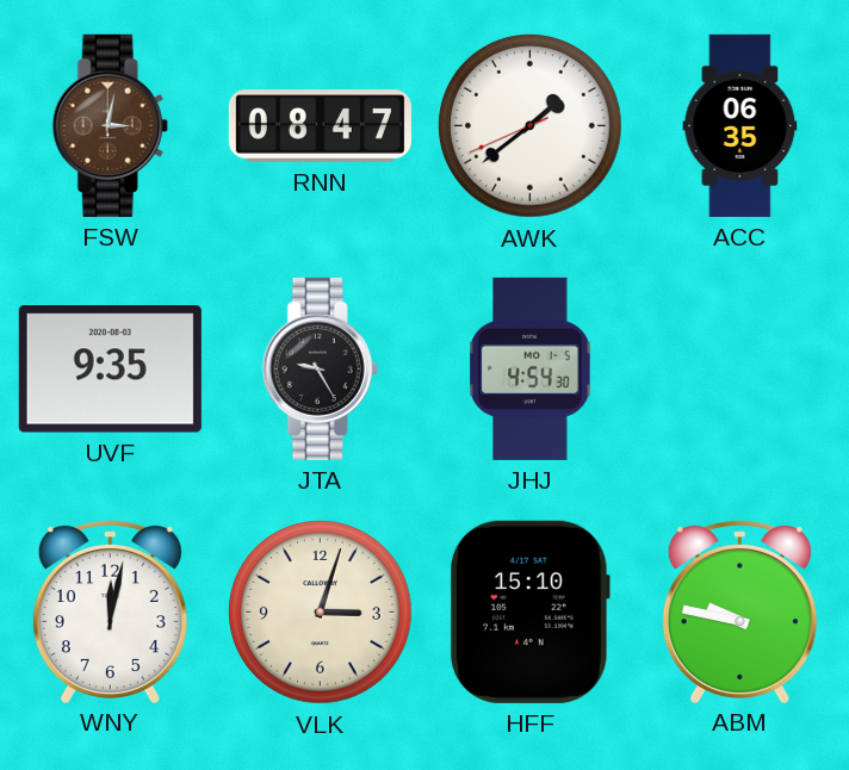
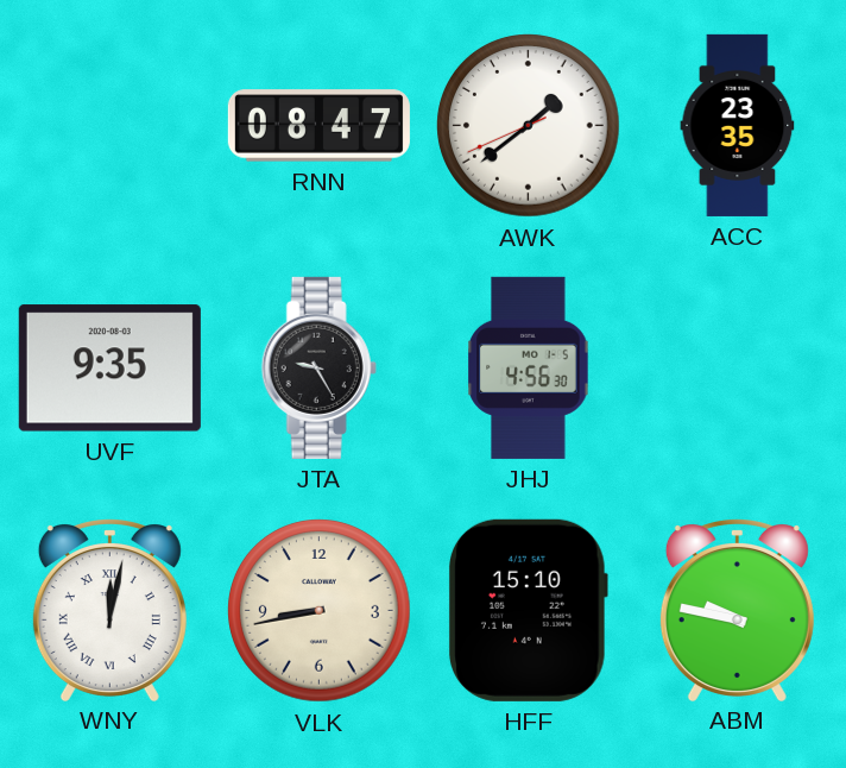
FSW: 3:02 -> none
ACC: 06:35 -> 23:35
JHJ: 4:54 -> 4:56
WNY numerals: Arabic -> Roman
VLK: 3:03 -> 8:43
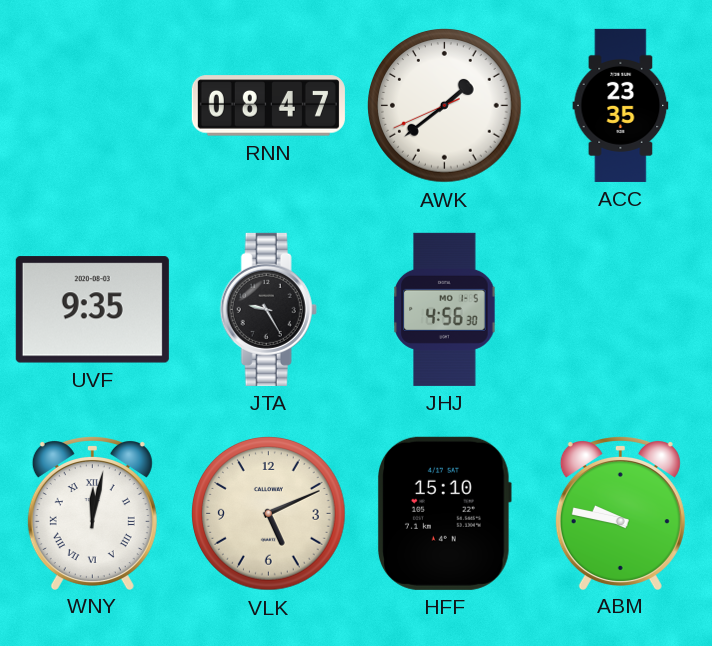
VLK: 8:43 -> 5:11
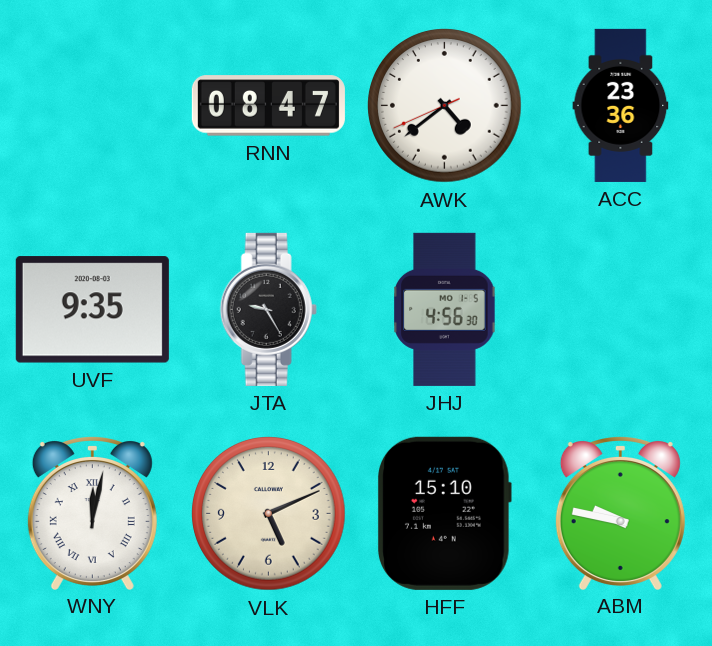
AWK: 1:38 -> 4:38
ACC: 23:35 -> 23:36
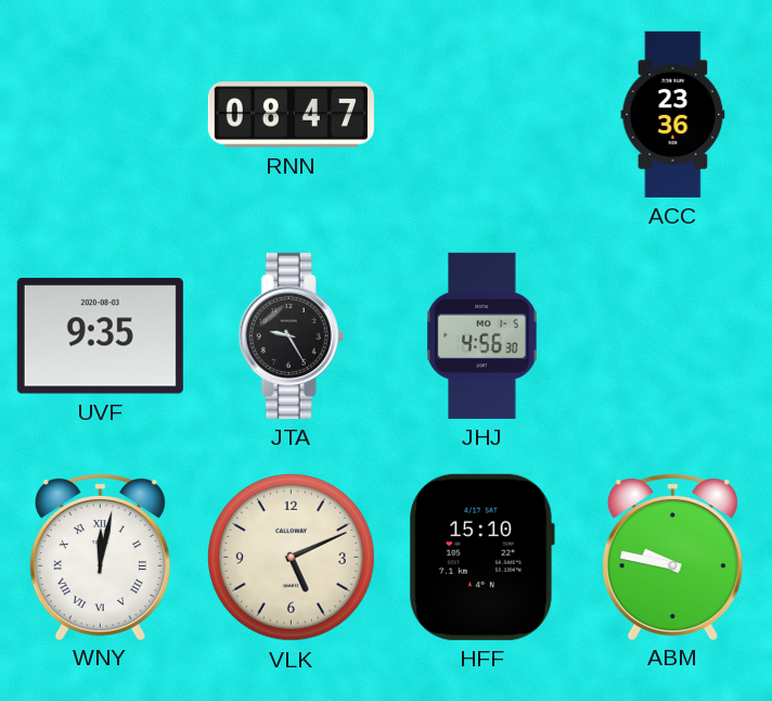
AWK: 4:38 -> none
